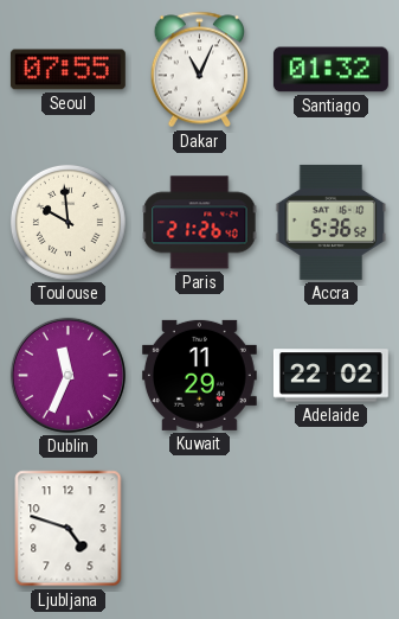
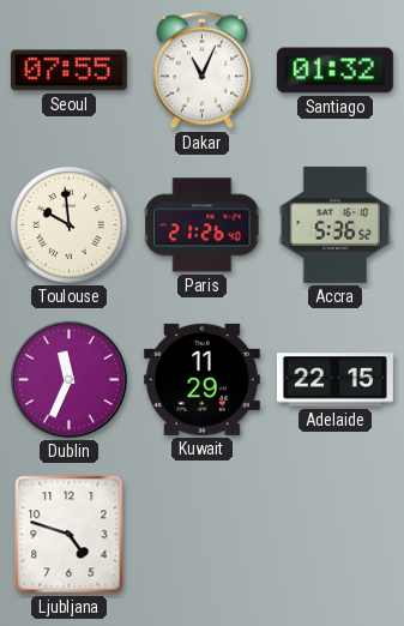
Adelaide: 22:02 -> 22:15
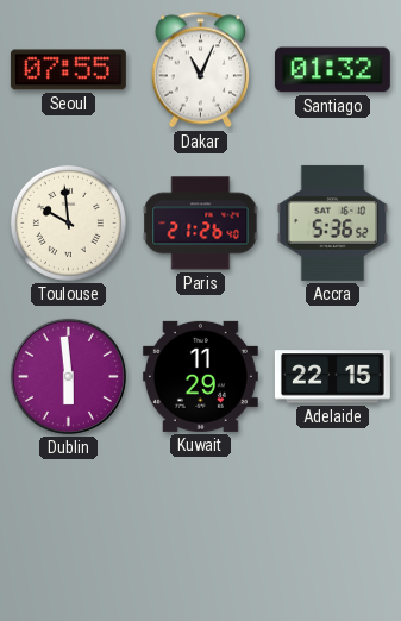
Dublin: 11:34 -> 5:59
Ljubljana: 4:48 -> none
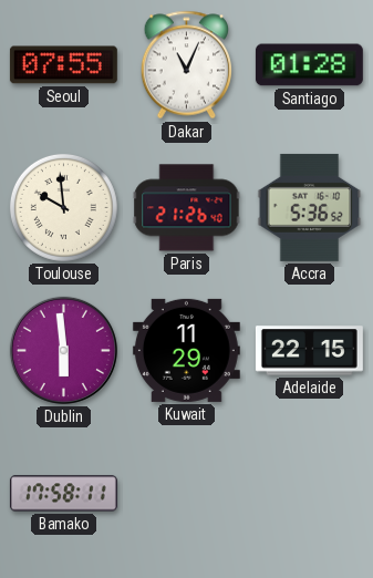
Santiago: 01:32 -> 01:28
Bamako: none -> 17:58
